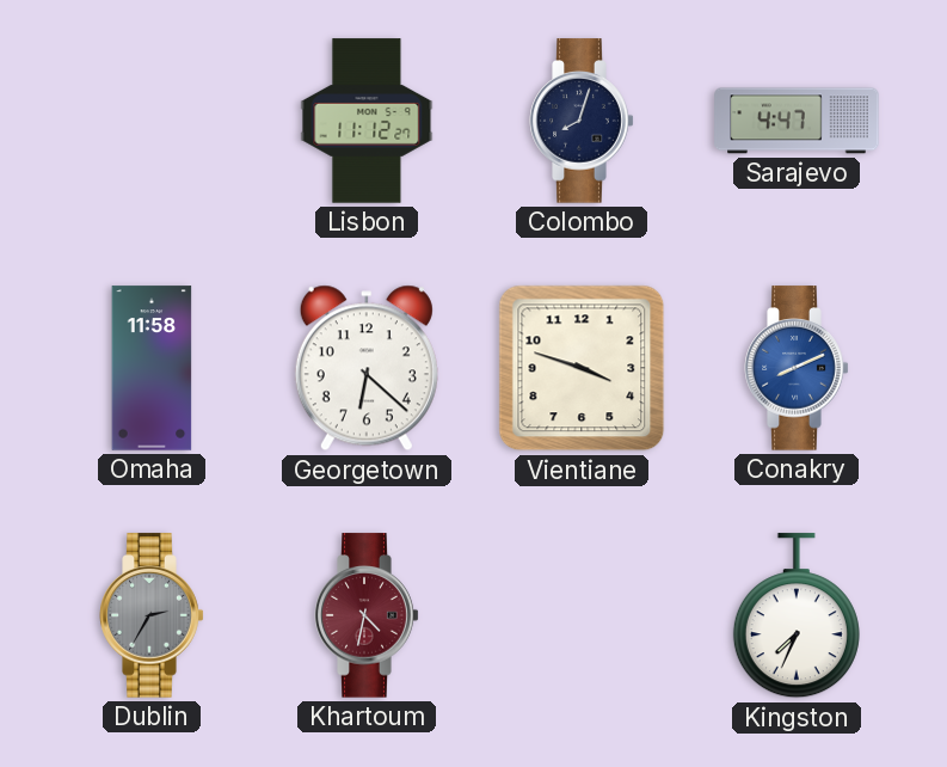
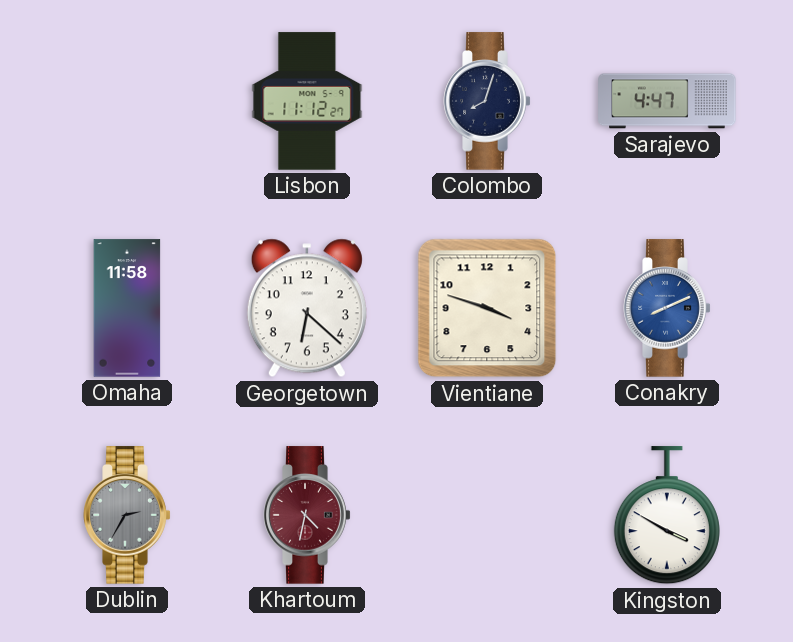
Kingston: 7:34 -> 3:50
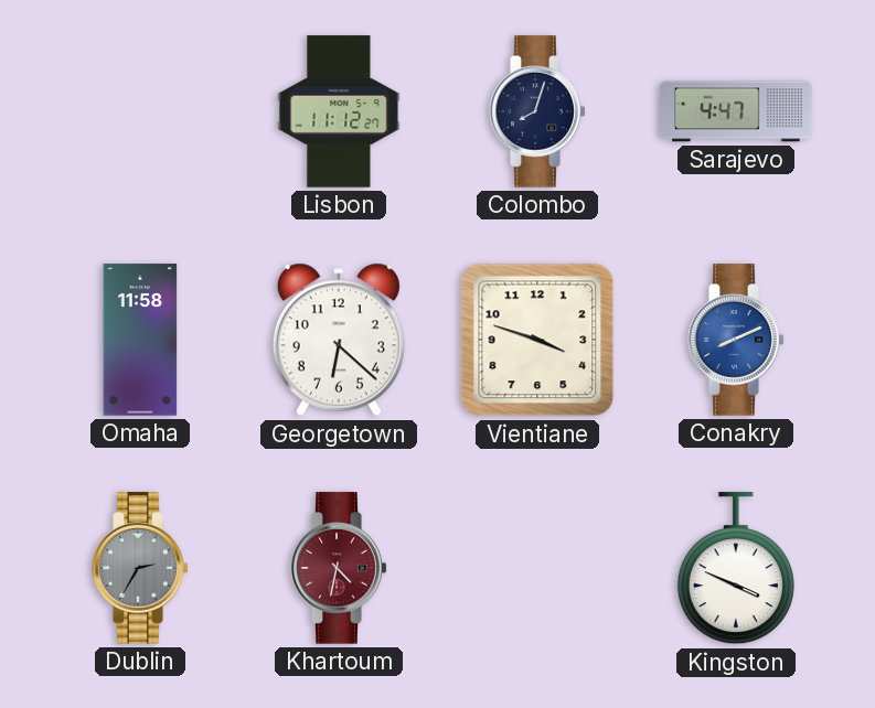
Kingston: 3:50 -> 3:49
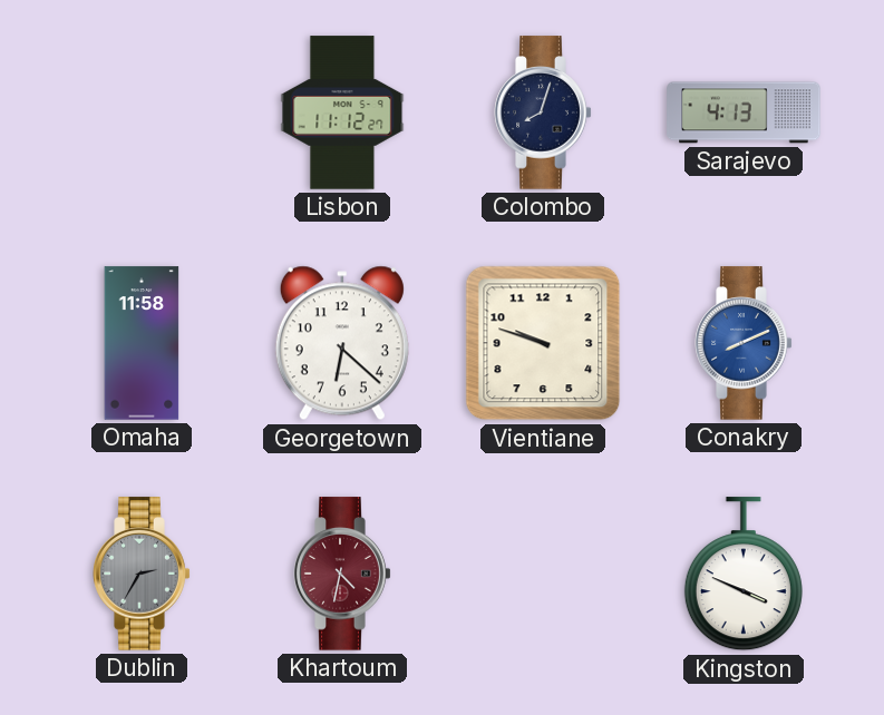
Sarajevo: 4:47 -> 4:13
Vientiane: 3:48 -> 9:48
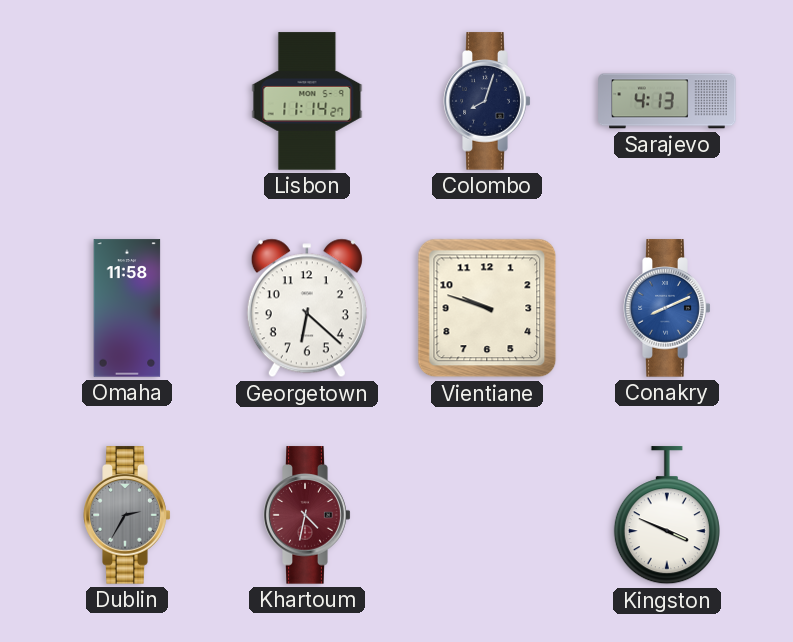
Lisbon: 11:12 -> 11:14
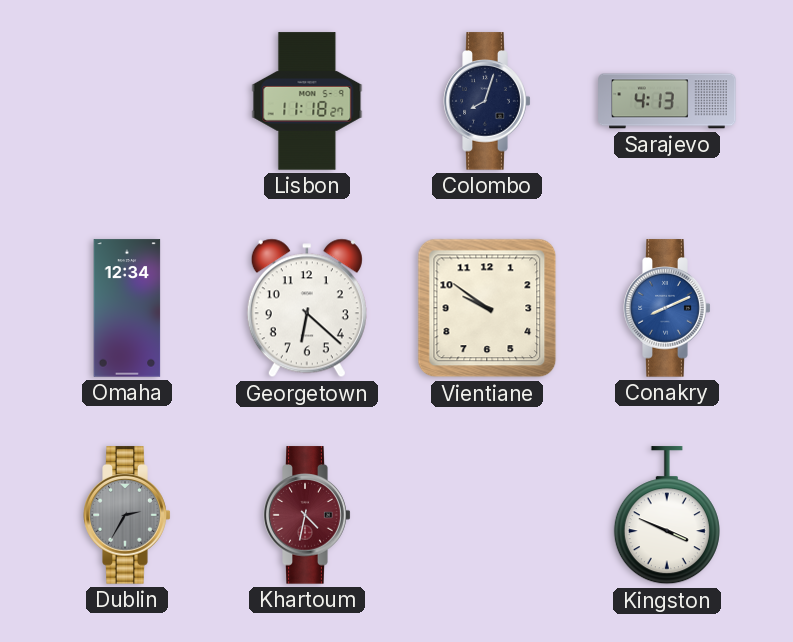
Lisbon: 11:14 -> 11:18
Omaha: 11:58 -> 12:34
Vientiane: 9:48 -> 9:51
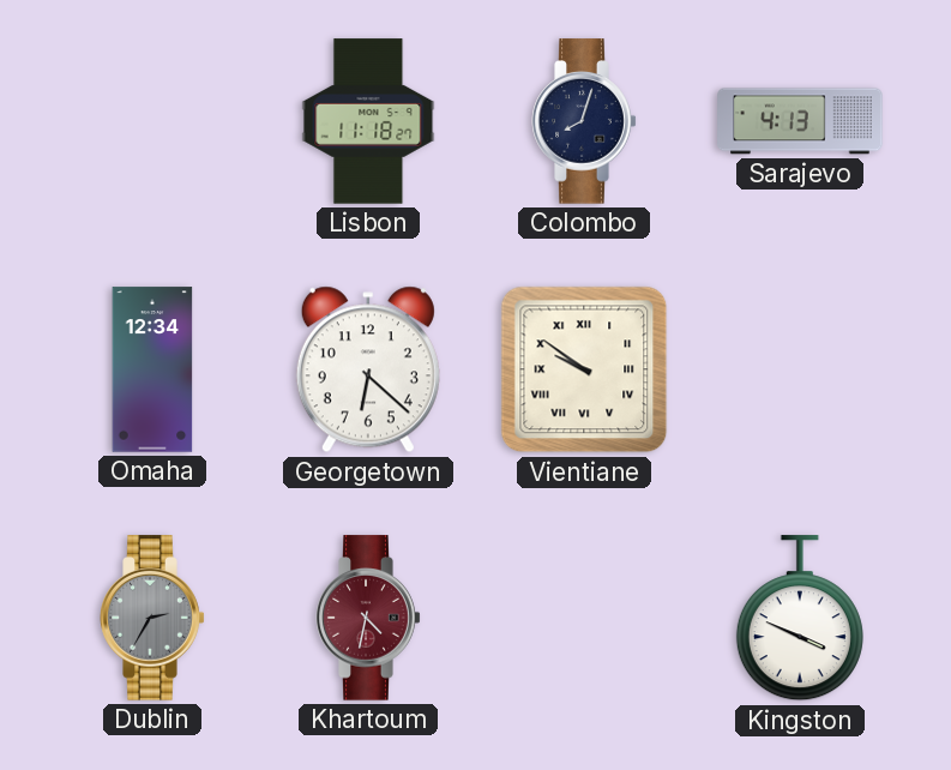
Vientiane numerals: Arabic -> Roman
Conakry: 8:11 -> none
